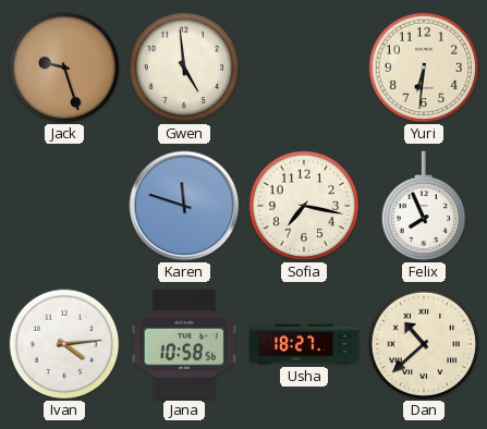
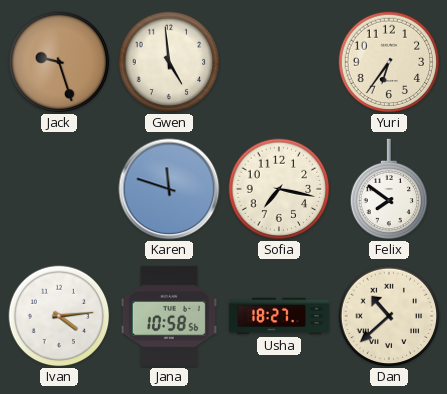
Yuri: 6:31 -> 6:36
Felix: 7:56 -> 7:51
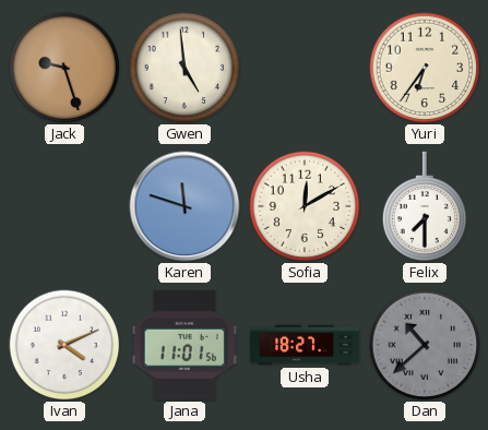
Sofia: 7:17 -> 12:10
Felix: 7:51 -> 7:30
Ivan: 4:14 -> 4:11
Jana: 10:58 -> 11:01
Dan dial: cream -> grey
